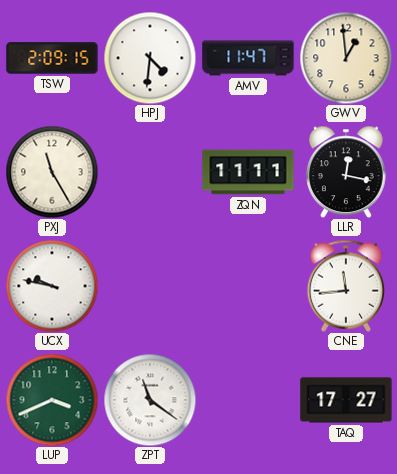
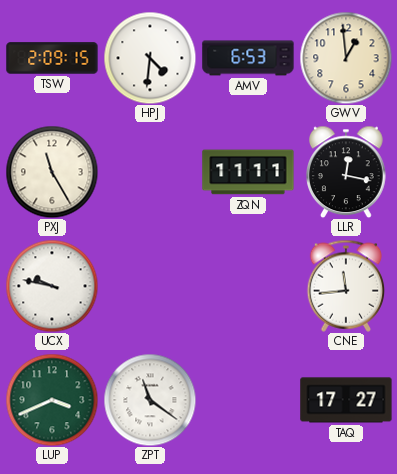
AMV: 11:47 -> 6:53
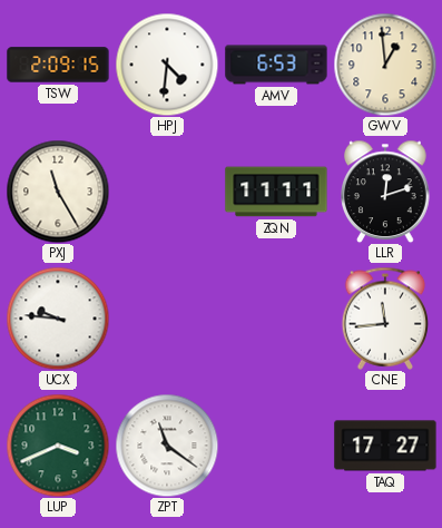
LLR: 12:17 -> 12:12
UCX: 9:47 -> 9:46
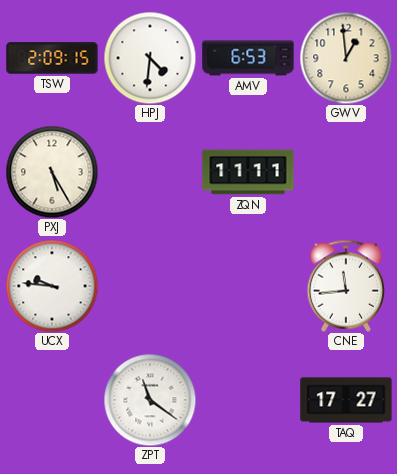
PXJ: 11:25 -> 5:25
LLR: 12:12 -> none
LUP: 3:41 -> none
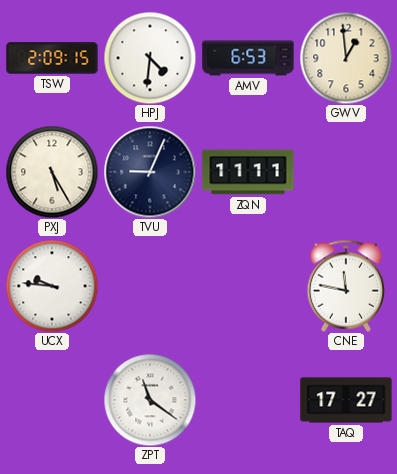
TVU: none -> 9:04
CNE: 11:44 -> 11:47
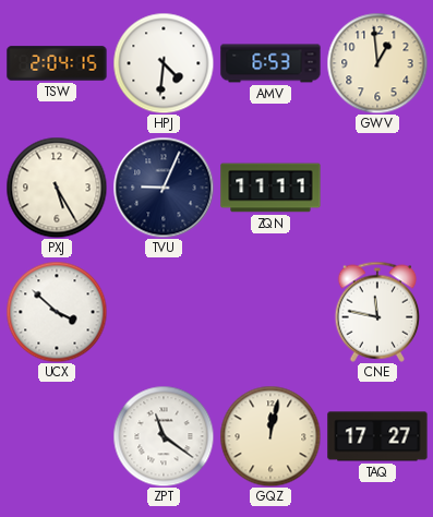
TSW: 2:09 -> 2:04
UCX: 9:46 -> 3:52
GQZ: none -> 12:02
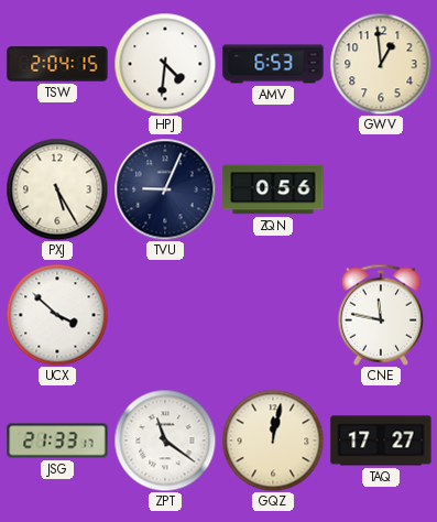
ZQN: 11:11 -> 0:56
JSG: none -> 21:33
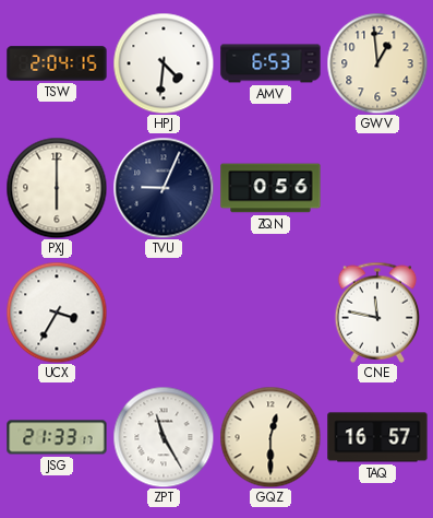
PXJ: 5:25 -> 6:00
UCX: 3:52 -> 3:35
ZPT: 11:21 -> 11:25
GQZ: 12:02 -> 12:30
TAQ: 17:27 -> 16:57
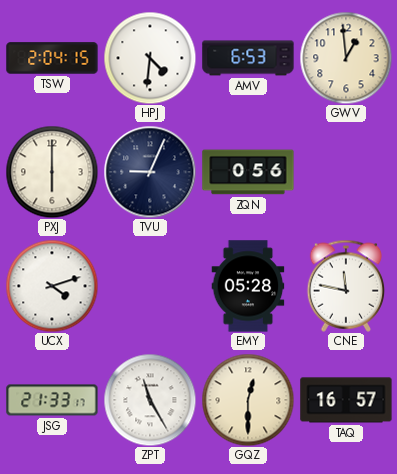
UCX: 3:35 -> 4:12
EMY: none -> 05:28
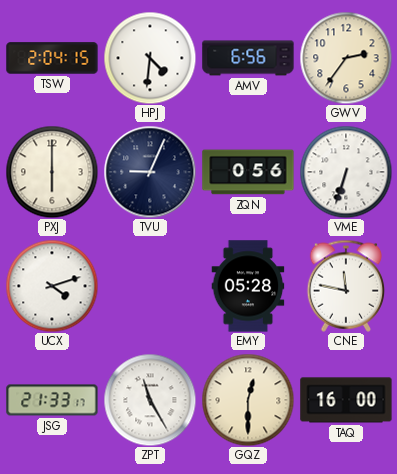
AMV: 6:53 -> 6:56
GWV: 12:59 -> 2:36
VME: none -> 6:33
TAQ: 16:57 -> 16:00
